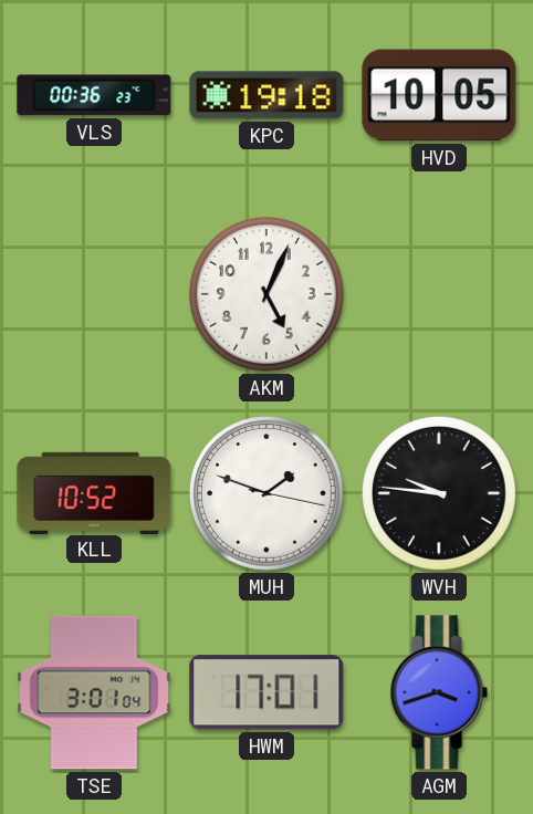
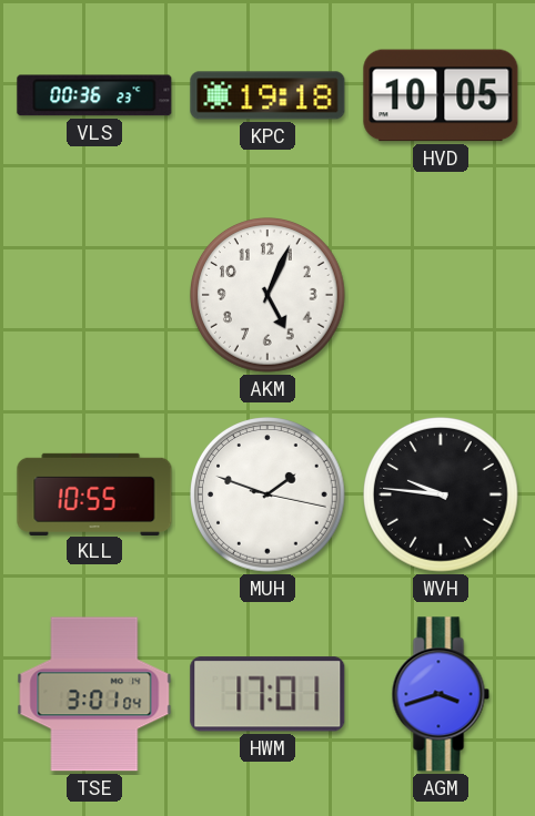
KLL: 10:52 -> 10:55
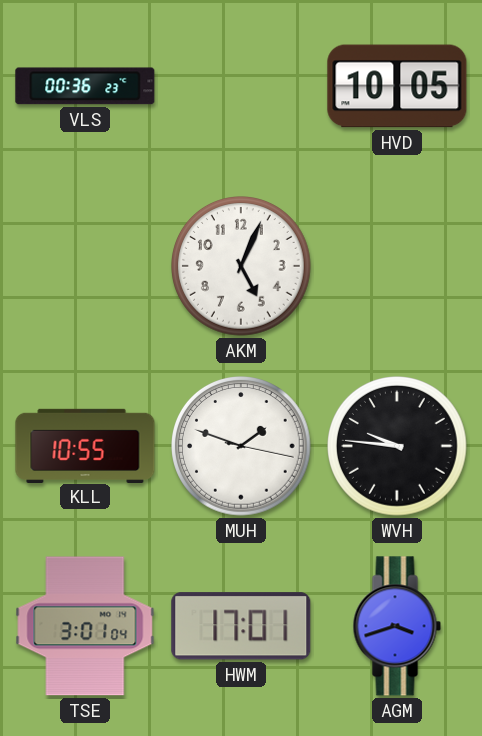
KPC: 19:18 -> none
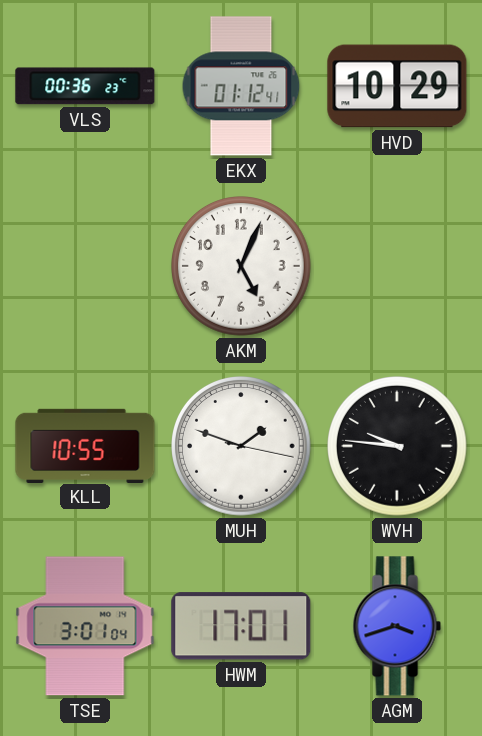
EKX: none -> 01:12
HVD: 10:05 -> 10:29
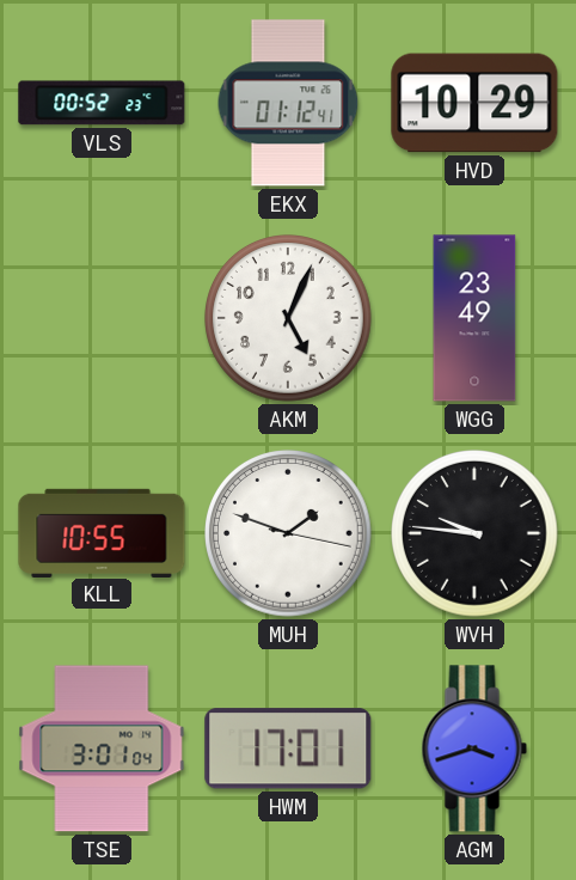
VLS: 00:36 -> 00:52
WGG: none -> 23:49
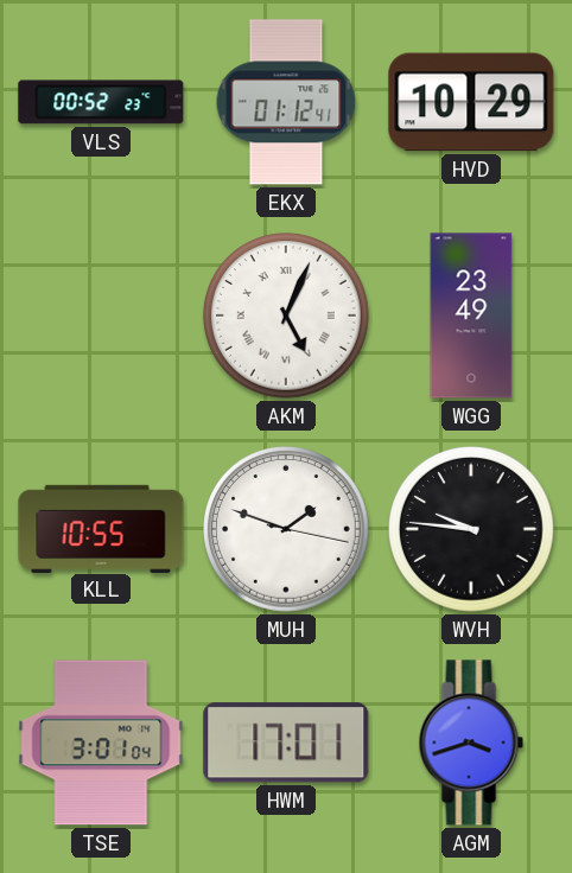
AKM numerals: Arabic -> Roman
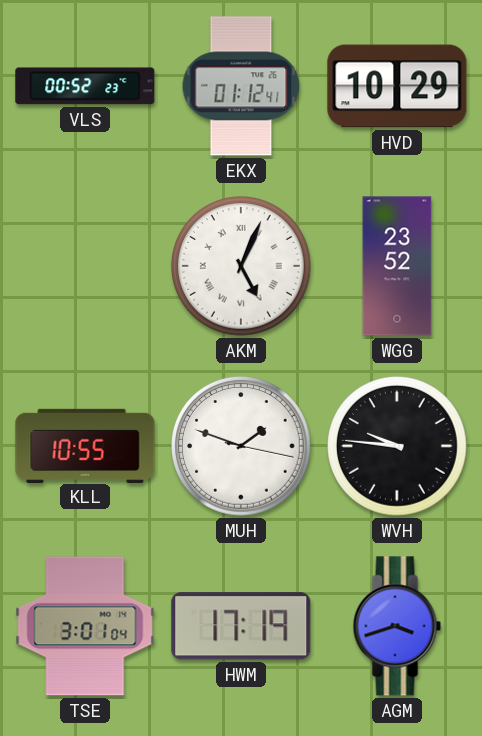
WGG: 23:49 -> 23:52
HWM: 17:01 -> 17:19
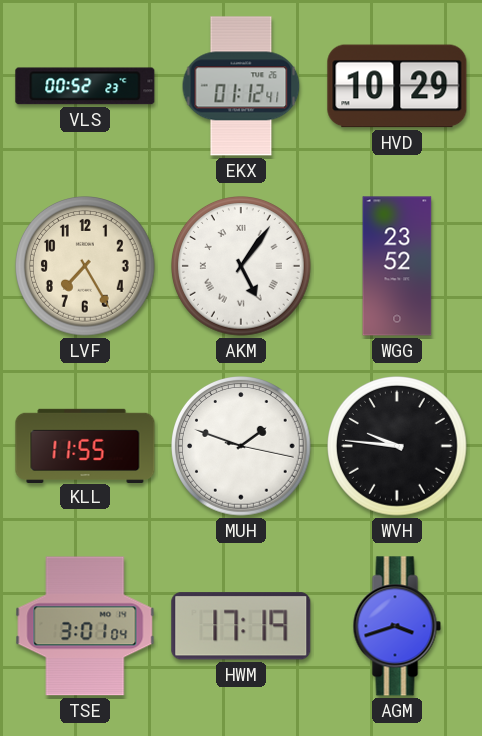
LVF: none -> 7:25
AKM: 5:04 -> 5:06
KLL: 10:55 -> 11:55
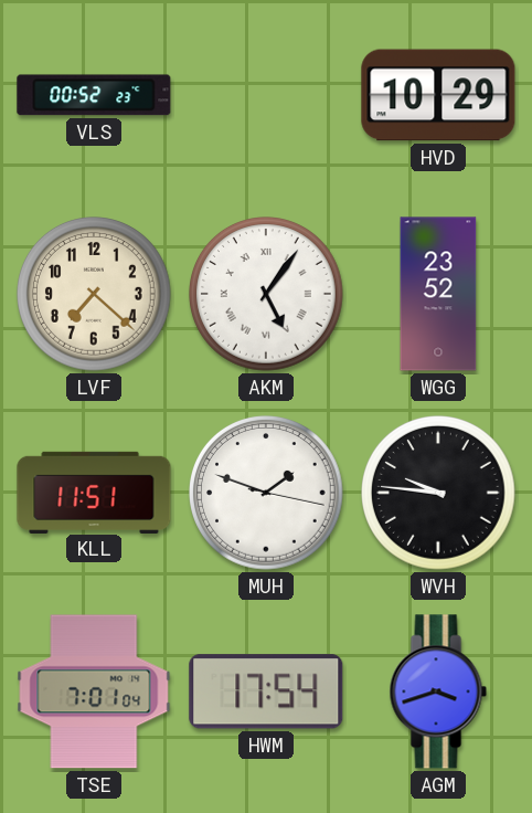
EKX: 01:12 -> none
LVF: 7:25 -> 7:22
KLL: 11:55 -> 11:51
TSE: 3:01 -> 7:01
HWM: 17:19 -> 17:54
